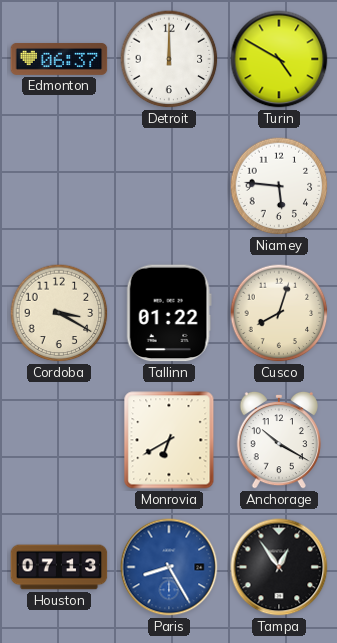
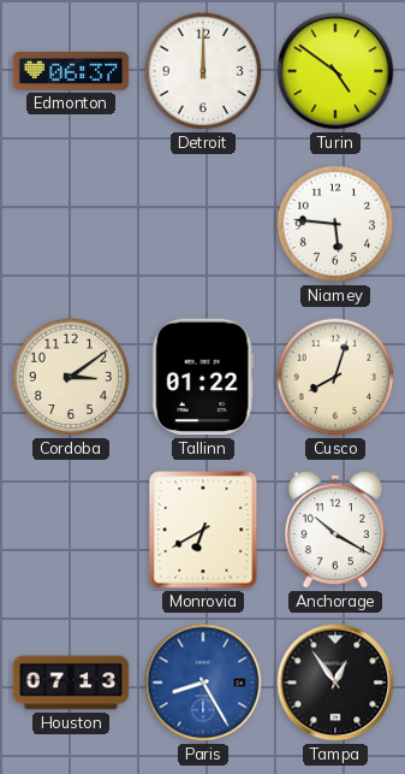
Turin: 4:50 -> 4:51
Cordoba: 3:20 -> 3:09
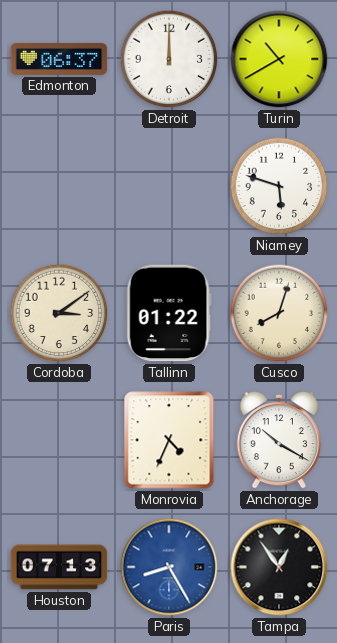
Turin: 4:51 -> 10:40
Niamey: 5:46 -> 5:48
Monrovia: 6:40 -> 4:34
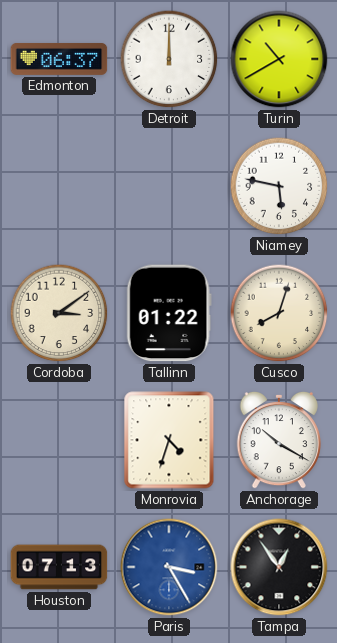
Niamey: 5:48 -> 5:47
Monrovia: 4:34 -> 4:33
Paris: 8:25 -> 3:25
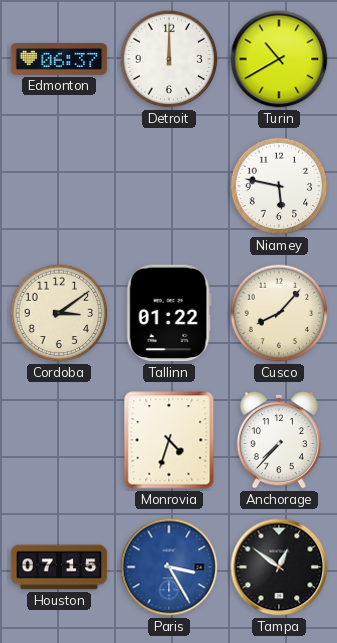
Cusco: 8:03 -> 8:07
Anchorage: 10:20 -> 7:37
Houston: 07:13 -> 07:15
Tampa: 12:54 -> 12:51
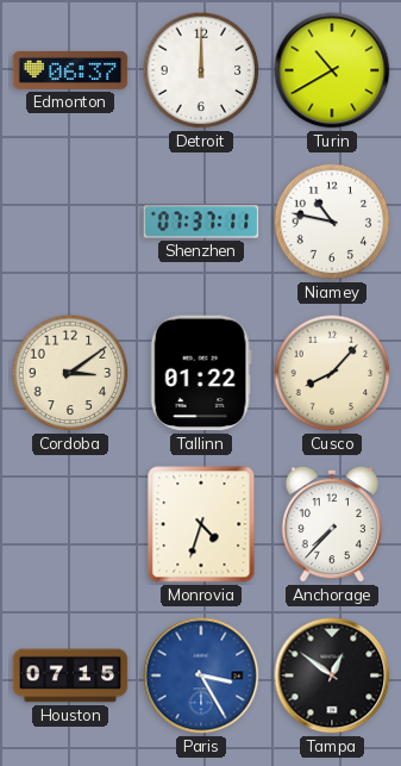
Shenzhen: none -> 07:37
Niamey: 5:47 -> 10:47
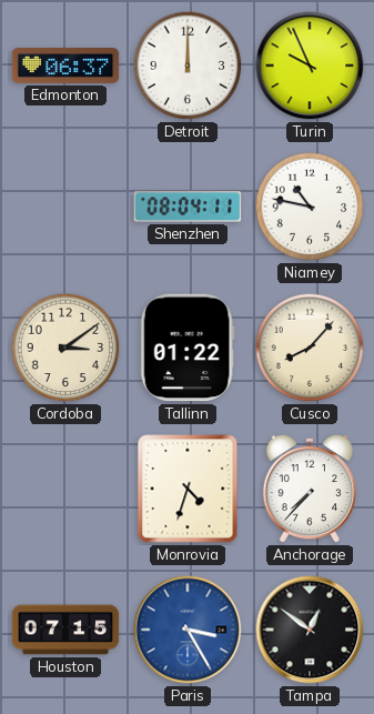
Turin: 10:40 -> 9:56
Shenzhen: 07:37 -> 08:04
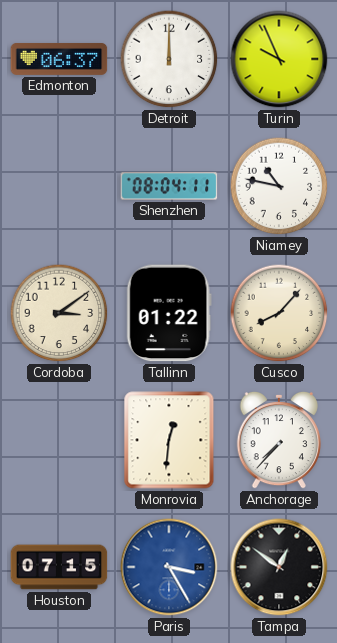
Monrovia: 4:33 -> 12:31
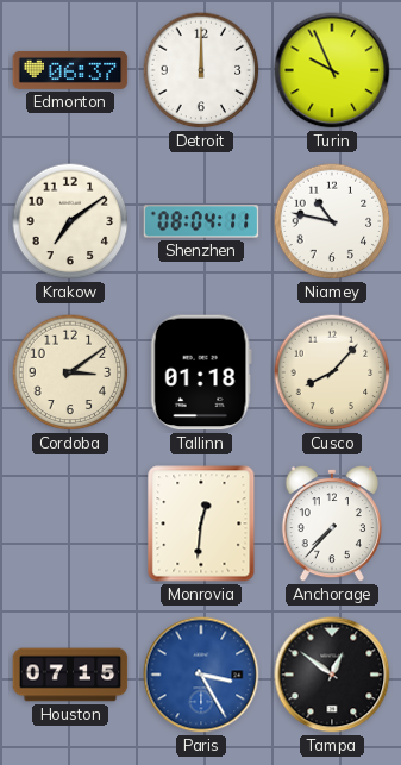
Krakow: none -> 7:09
Tallinn: 01:22 -> 01:18
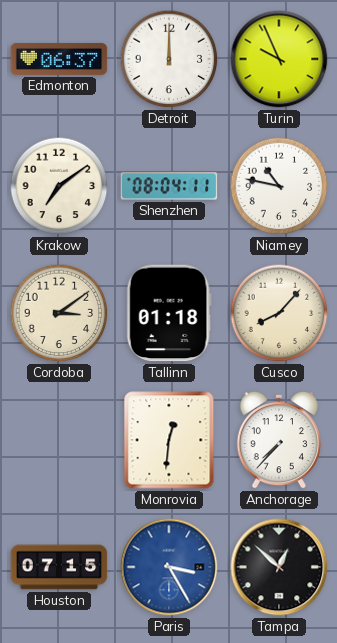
Tampa: 12:51 -> 12:52
